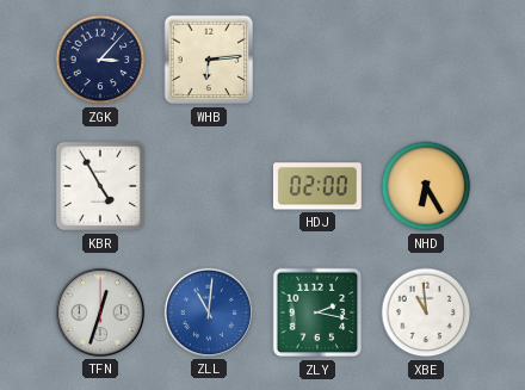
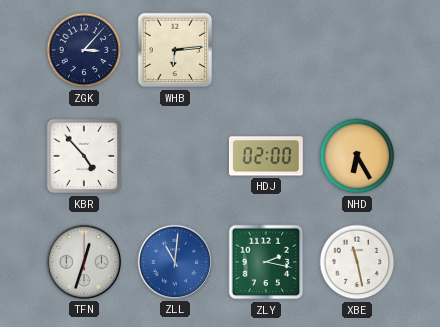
KBR: 4:55 -> 4:53
XBE: 10:59 -> 11:28
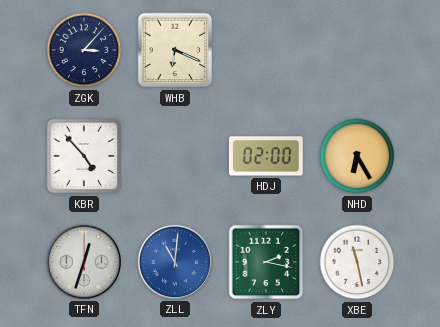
WHB: 6:14 -> 6:19
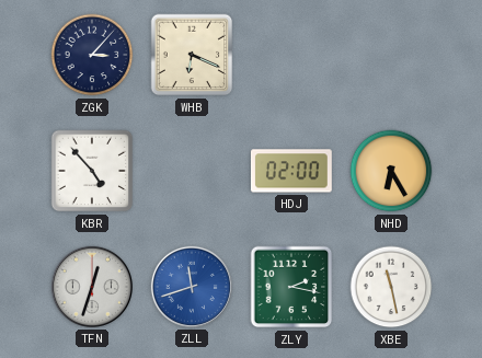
ZLL: 11:01 -> 11:42
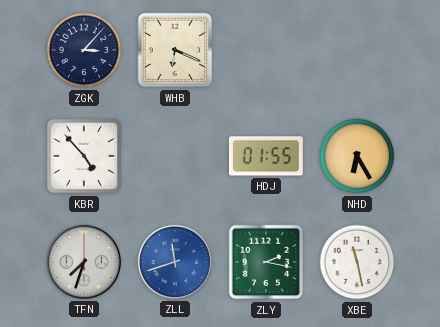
HDJ: 02:00 -> 01:55
TFN: 12:33 -> 7:33
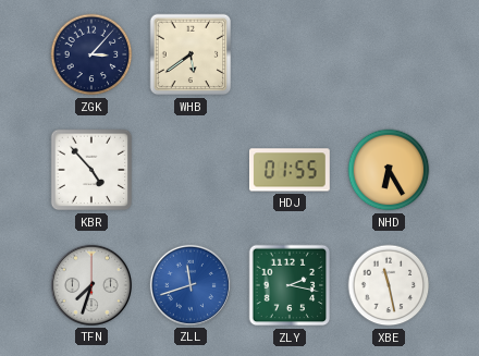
WHB: 6:19 -> 5:39
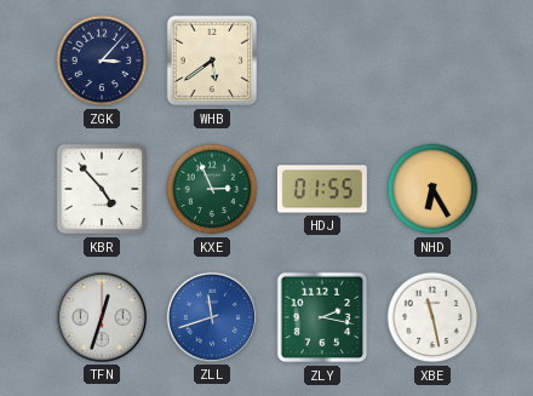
KXE: none -> 2:56
TFN: 7:33 -> 12:33
